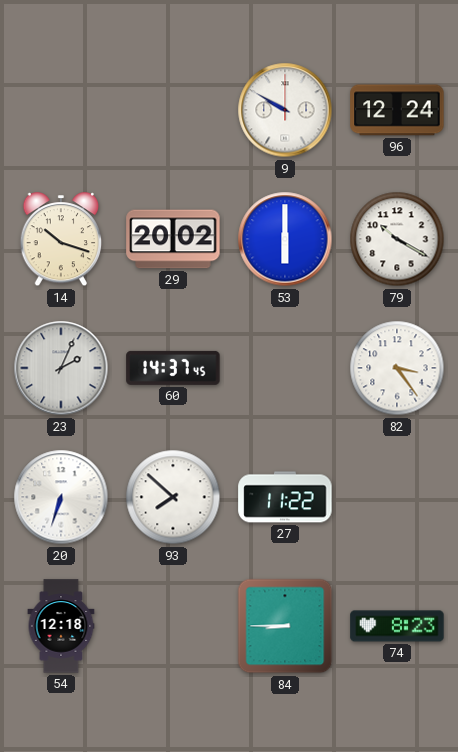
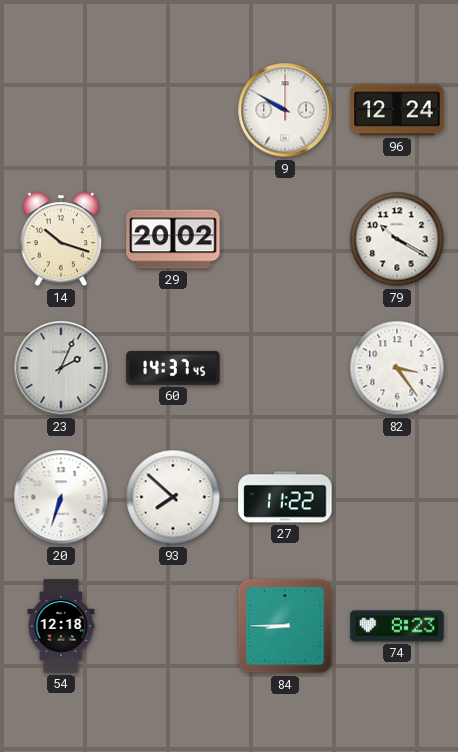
53: 6:00 -> none
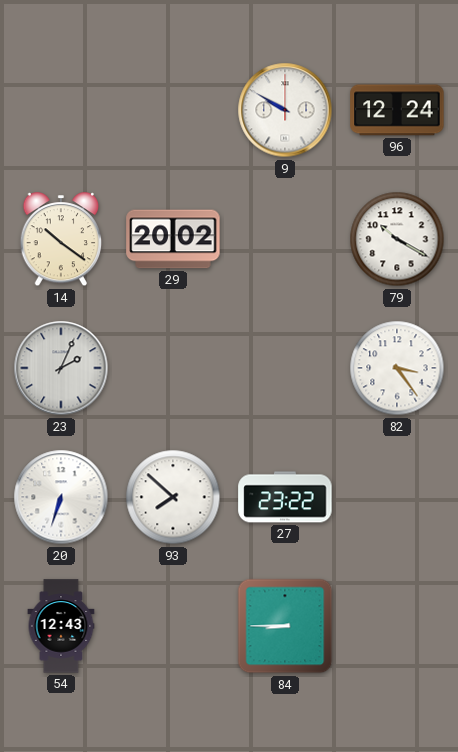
14: 10:18 -> 10:21
60: 14:37 -> none
27: 11:22 -> 23:22
54: 12:18 -> 12:43
74: 8:23 -> none
